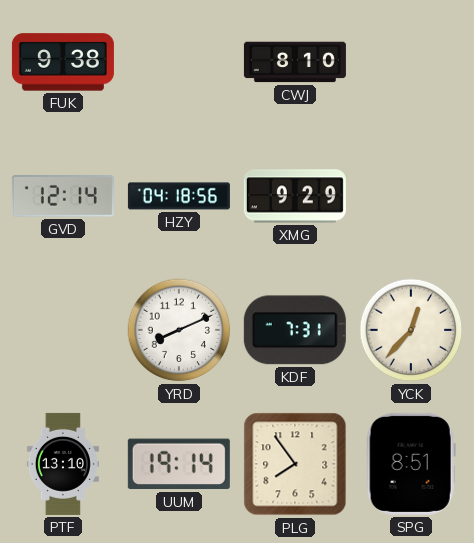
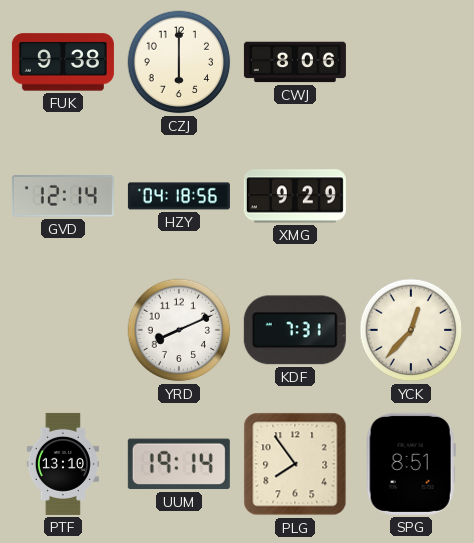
CZJ: none -> 6:00
CWJ: 8:10 -> 8:06
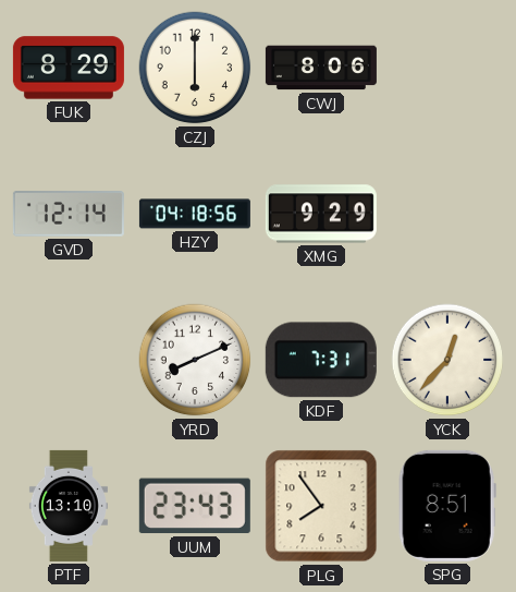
FUK: 9:38 -> 8:29
UUM: 19:14 -> 23:43
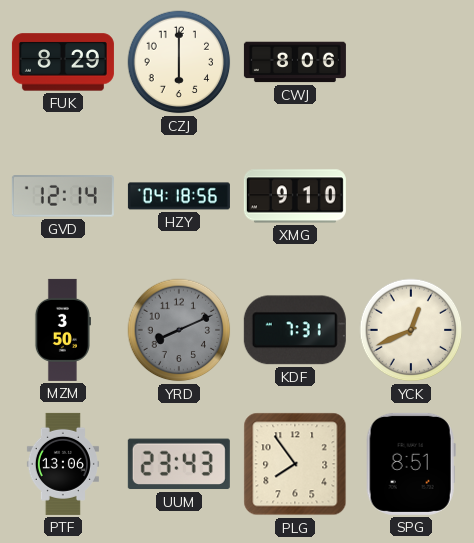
XMG: 9:29 -> 9:10
MZM: none -> 3:50
YRD dial: white -> grey
YCK: 12:37 -> 12:41
PTF: 13:10 -> 13:06
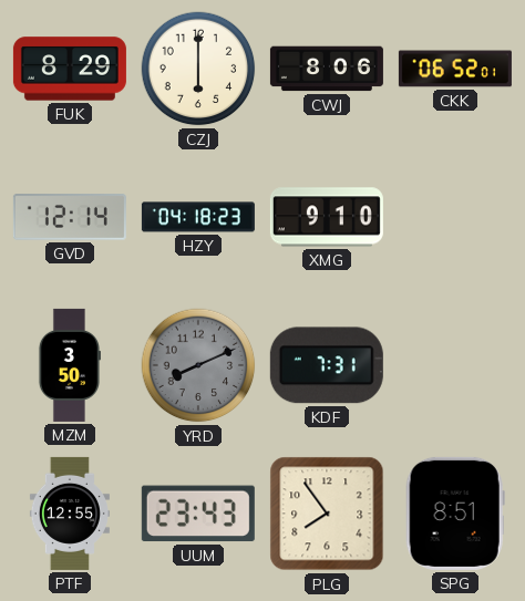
CKK: none -> 06:52
HZY: 04:18:56 -> 04:18:23
YCK: 12:41 -> none
PTF: 13:06 -> 12:55
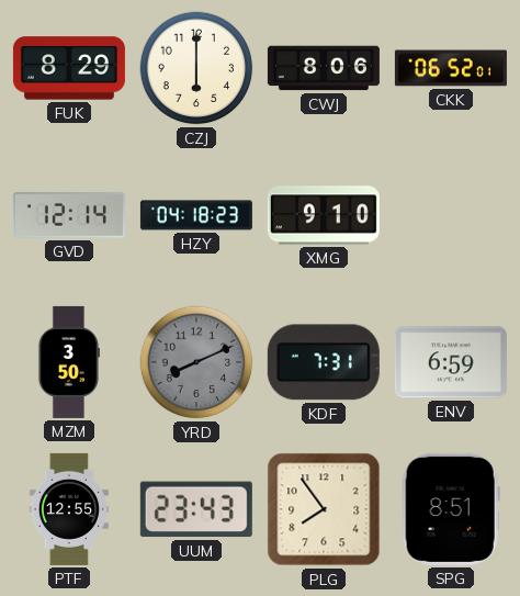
ENV: none -> 6:59
